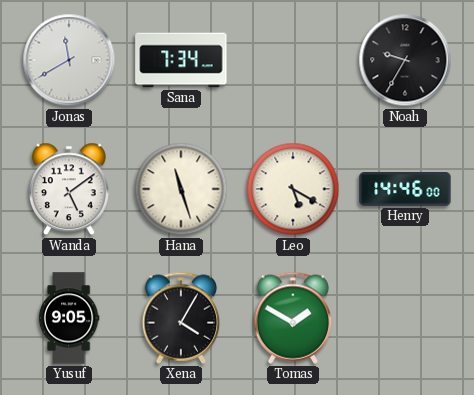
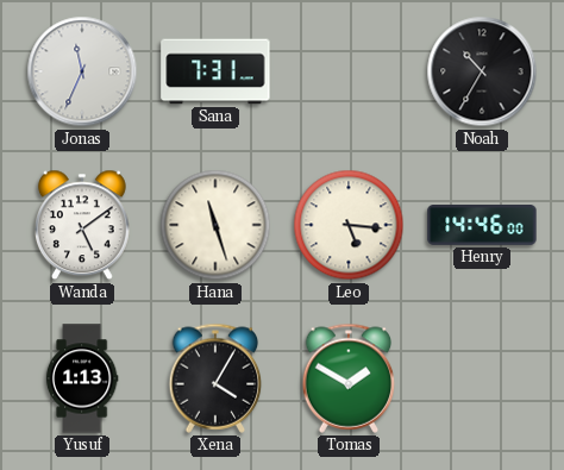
Jonas: 11:40 -> 11:34
Sana: 7:34 -> 7:31
Noah: 9:35 -> 10:35
Leo: 5:20 -> 5:16
Yusuf: 9:05 -> 1:13
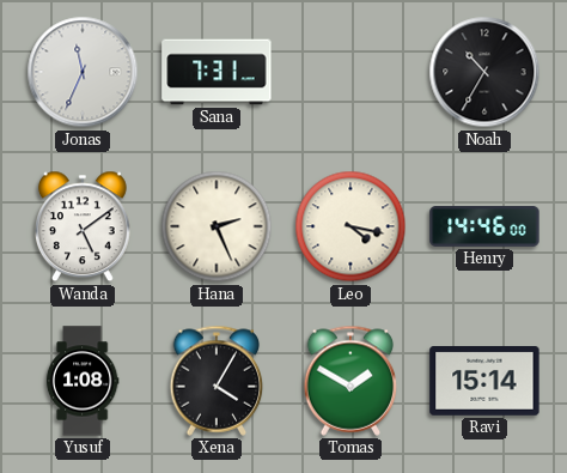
Hana: 11:27 -> 2:26
Leo: 5:16 -> 4:17
Yusuf: 1:13 -> 1:08
Ravi: none -> 15:14
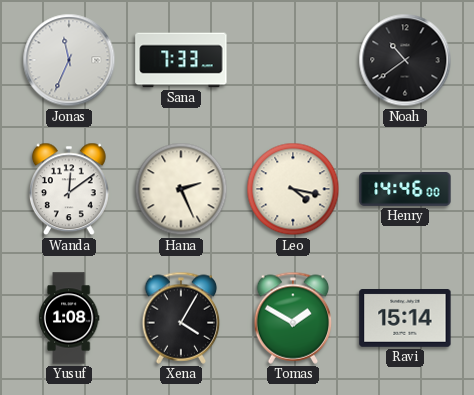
Sana: 7:31 -> 7:33
Noah: 10:35 -> 10:39
Wanda: 5:09 -> 12:09
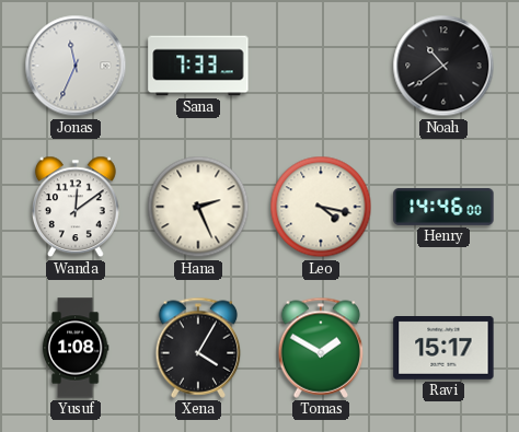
Ravi: 15:14 -> 15:17
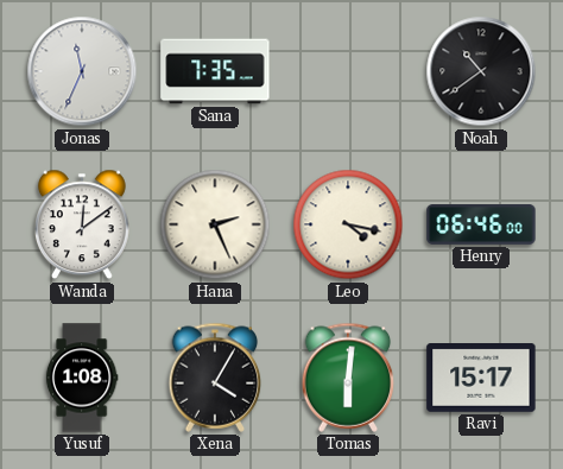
Sana: 7:33 -> 7:35
Henry: 14:46 -> 06:46
Tomas: 1:50 -> 6:01
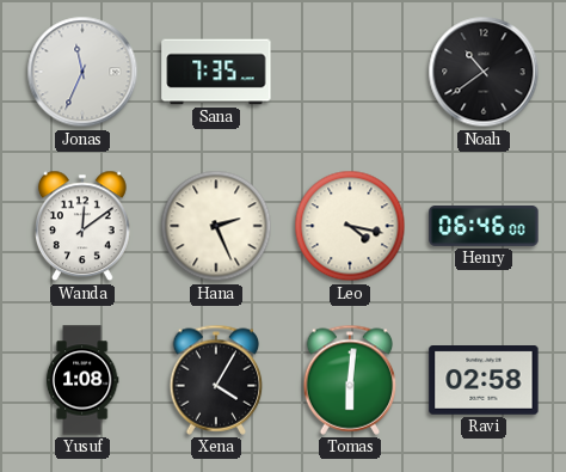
Ravi: 15:17 -> 02:58
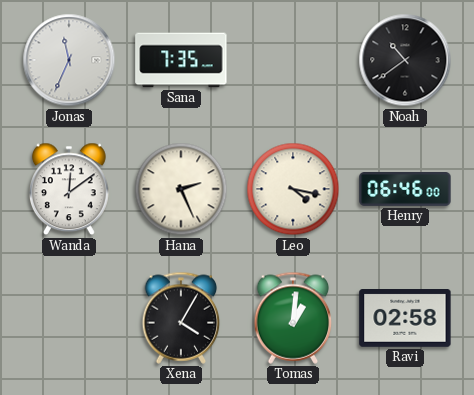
Yusuf: 1:08 -> none
Tomas: 6:01 -> 1:01
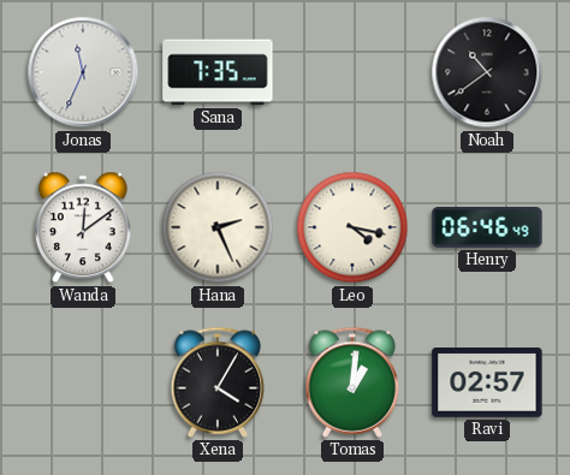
Henry: 06:46:00 -> 06:46:49
Ravi: 02:58 -> 02:57
